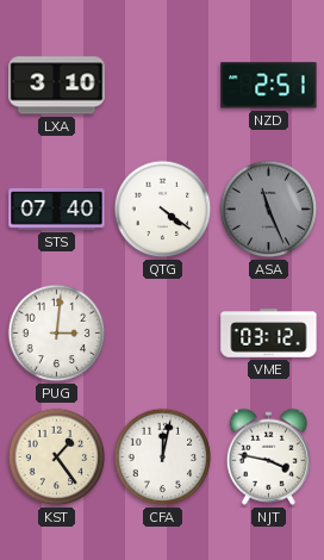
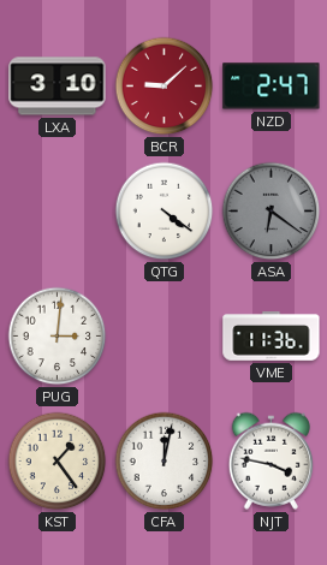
BCR: none -> 9:08
NZD: 2:51 -> 2:47
STS: 07:40 -> none
ASA: 11:26 -> 6:21
VME: 03:12 -> 11:36
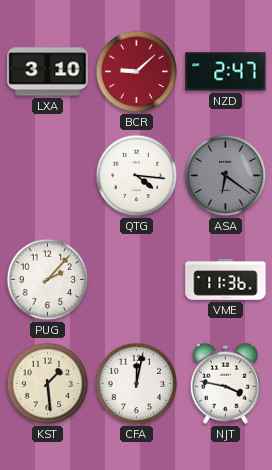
QTG: 4:21 -> 4:16
PUG: 3:01 -> 2:07
KST: 1:24 -> 1:29
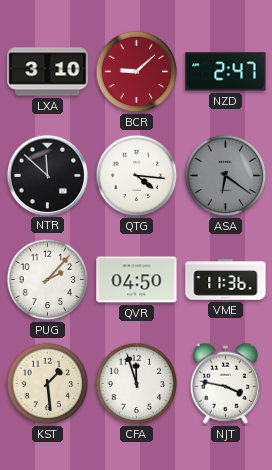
NTR: none -> 11:52
QVR: none -> 04:50
CFA: 12:02 -> 11:57
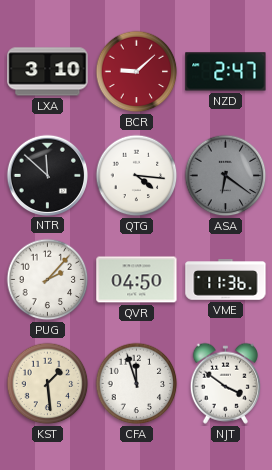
NJT: 3:47 -> 3:51
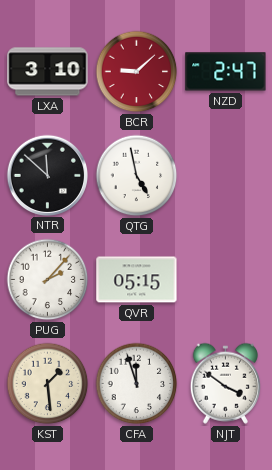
QTG: 4:16 -> 4:58
ASA: 6:21 -> none
QVR: 04:50 -> 05:15
VME: 11:36 -> none
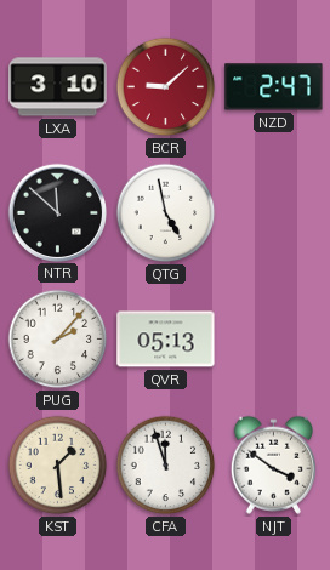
QVR: 05:15 -> 05:13
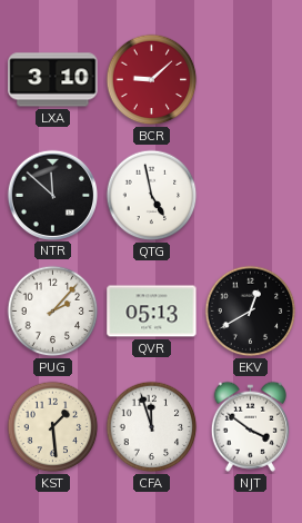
NZD: 2:47 -> none
EKV: none -> 12:40
